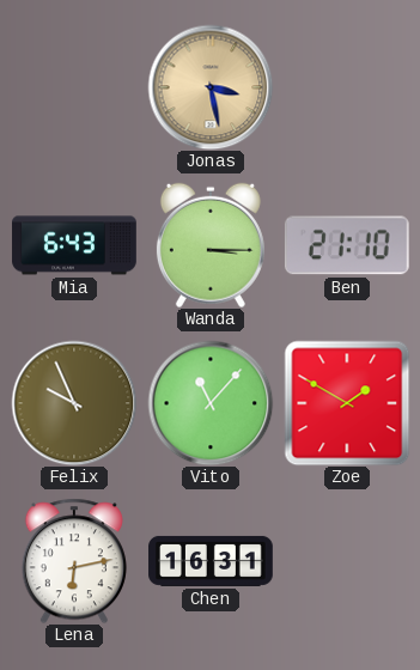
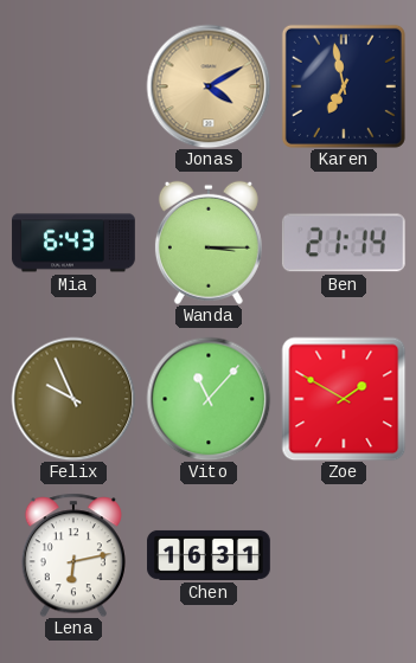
Jonas: 3:28 -> 4:10
Karen: none -> 6:58
Ben: 21:10 -> 21:14
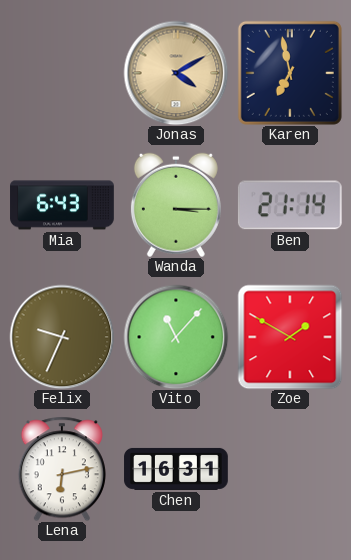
Felix: 9:56 -> 9:34
